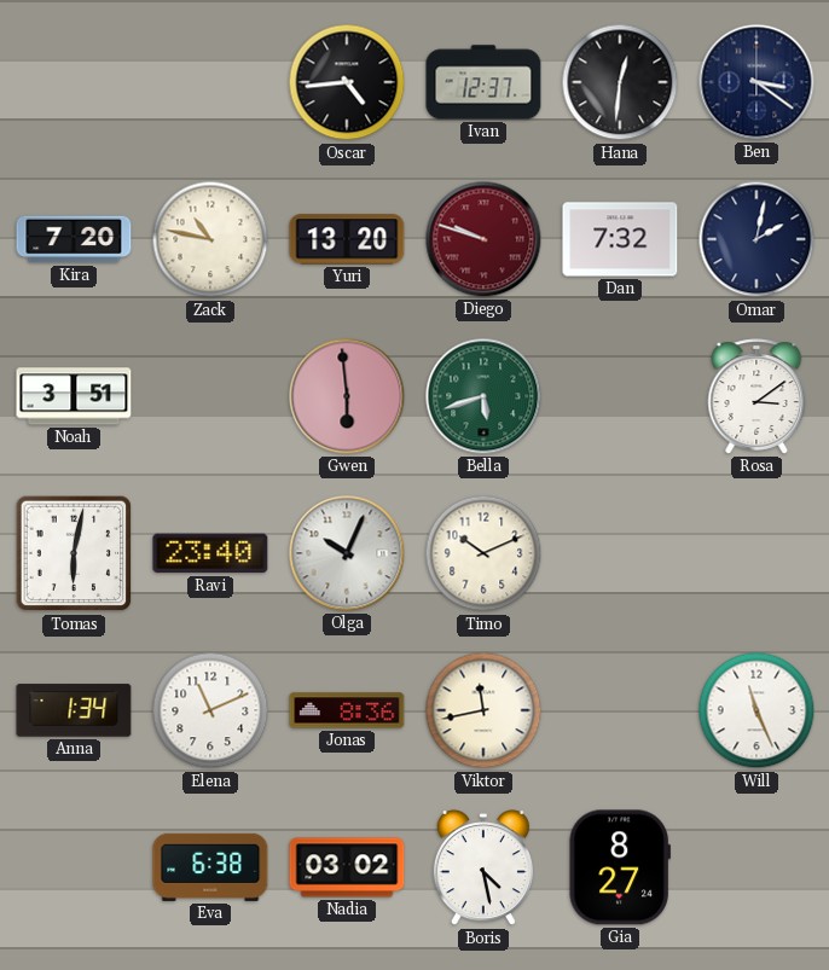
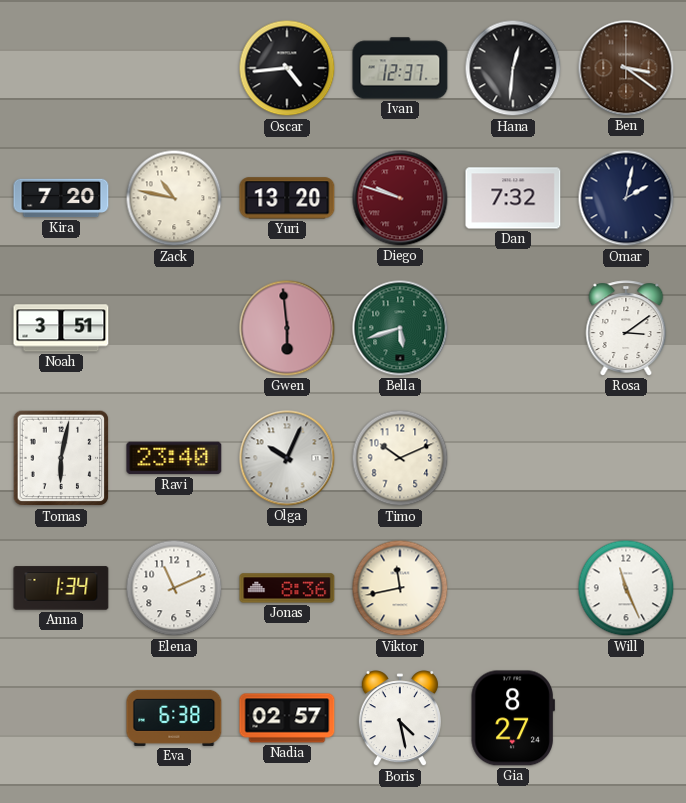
Ben dial: navy -> brown
Nadia: 03:02 -> 02:57
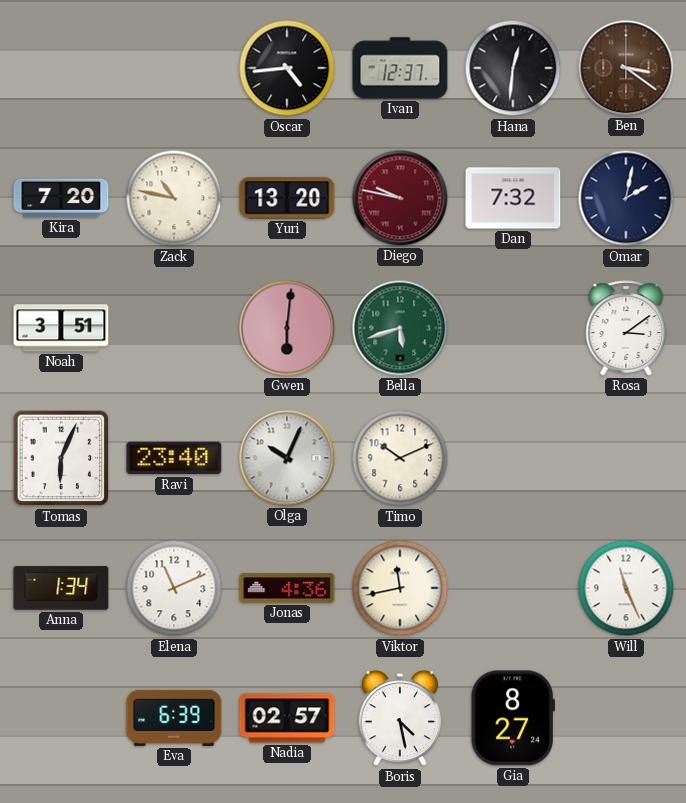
Diego: 9:48 -> 9:47
Gwen: 5:59 -> 6:01
Tomas: 6:02 -> 6:04
Jonas: 8:36 -> 4:36
Eva: 6:38 -> 6:39
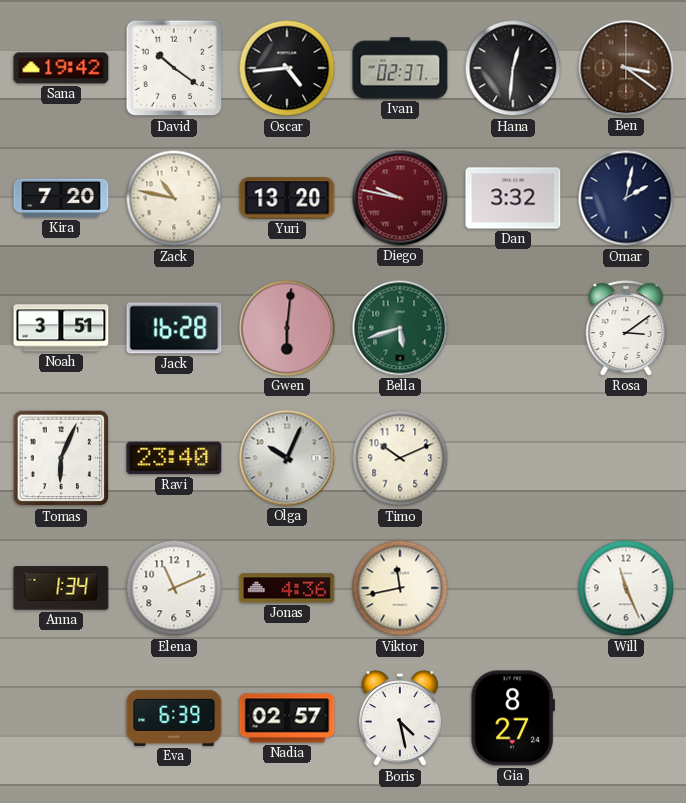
Sana: none -> 19:42
David: none -> 10:21
Ivan: 12:37 -> 02:37
Dan: 7:32 -> 3:32
Jack: none -> 16:28
